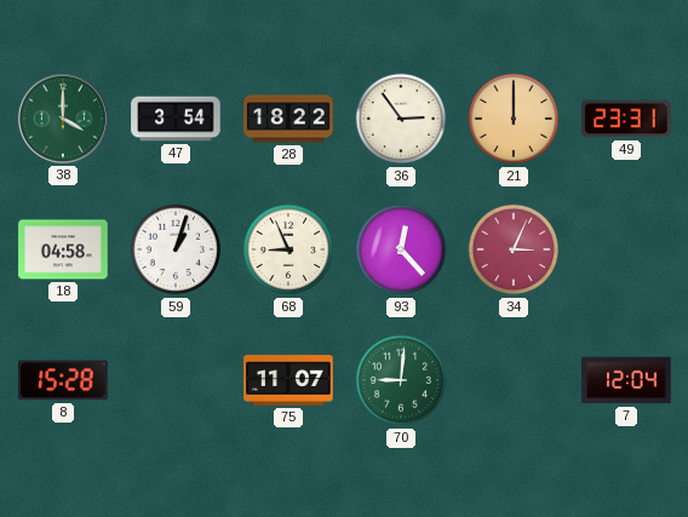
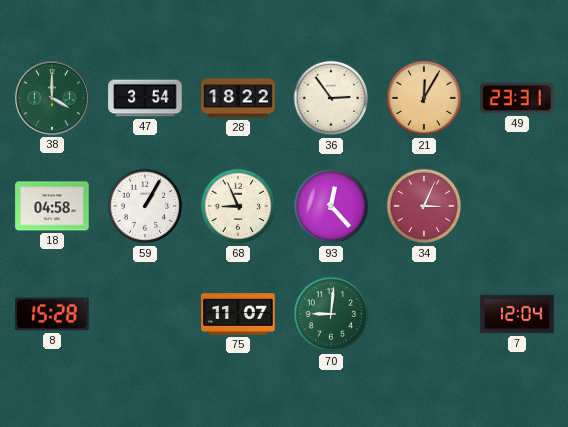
21: 12:00 -> 12:05
59: 1:03 -> 1:05
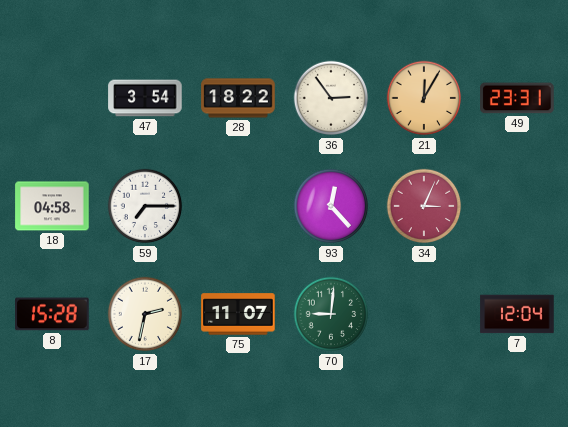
38: 4:00 -> none
59: 1:05 -> 7:15
68: 8:56 -> none
17: none -> 2:32
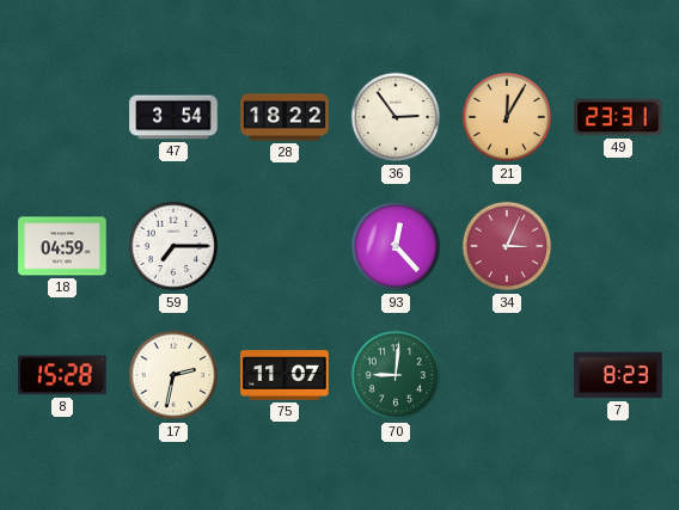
18: 04:58 -> 04:59
7: 12:04 -> 8:23
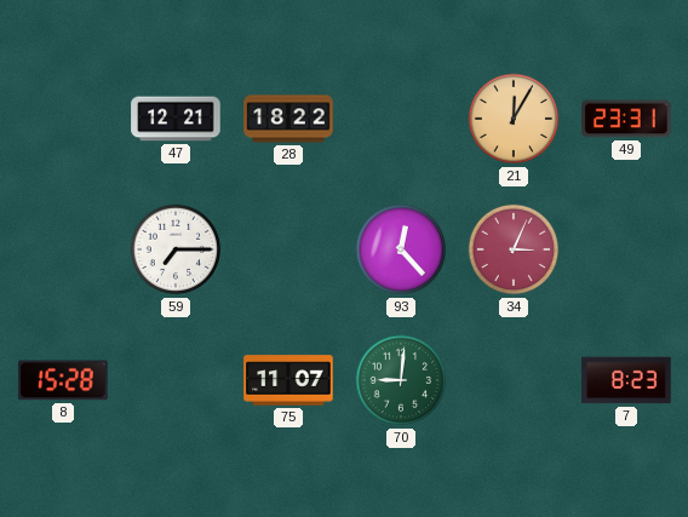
47: 3:54 -> 12:21
36: 2:54 -> none
18: 04:59 -> none
17: 2:32 -> none
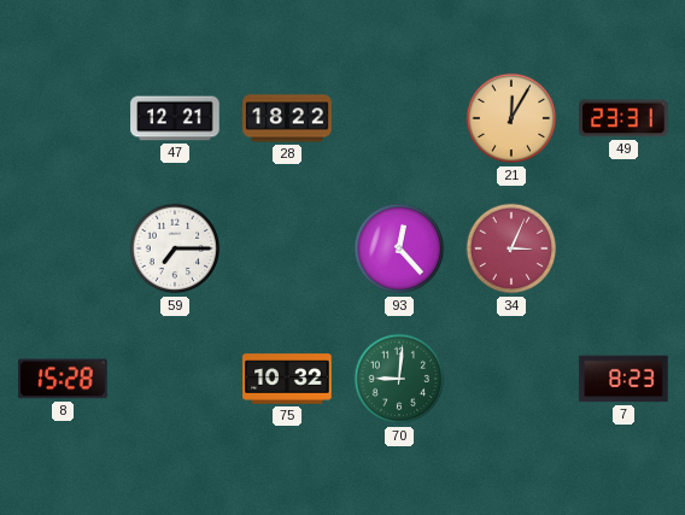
75: 11:07 -> 10:32
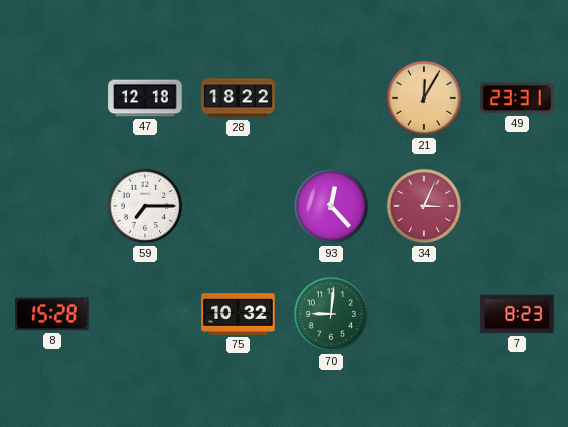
47: 12:21 -> 12:18
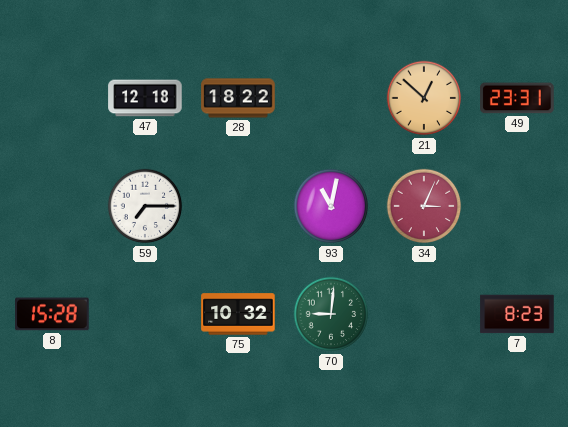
21: 12:05 -> 12:52
93: 12:23 -> 11:02
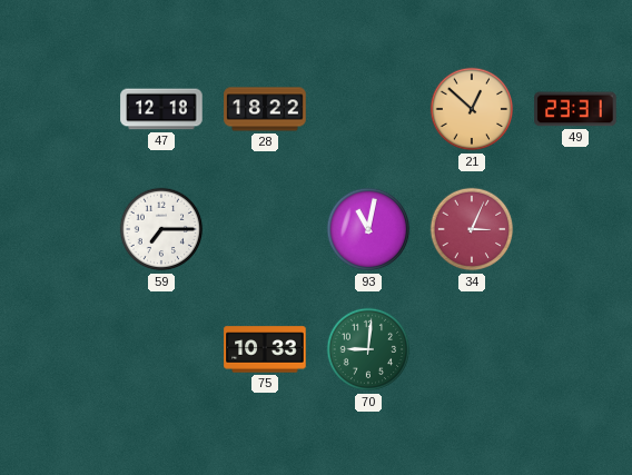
8: 15:28 -> none
75: 10:32 -> 10:33
7: 8:23 -> none
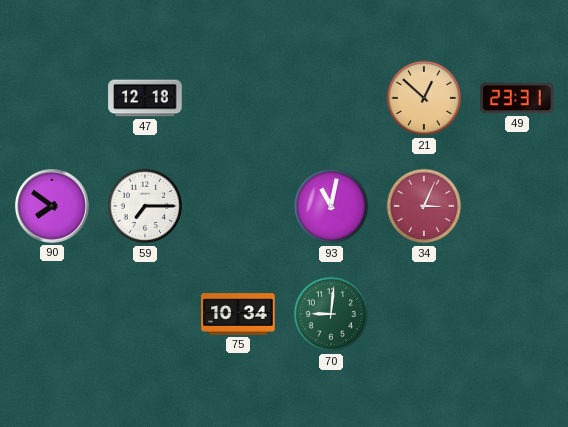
28: 18:22 -> none
90: none -> 7:51
75: 10:33 -> 10:34
